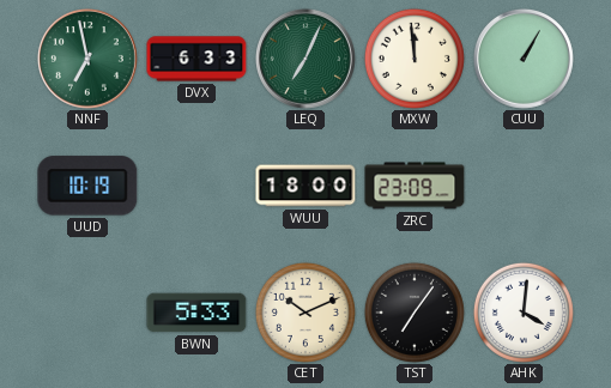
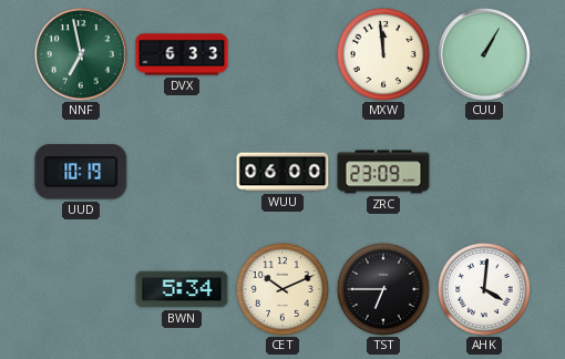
LEQ: 7:04 -> none
WUU: 18:00 -> 06:00
BWN: 5:33 -> 5:34
TST: 7:06 -> 6:45
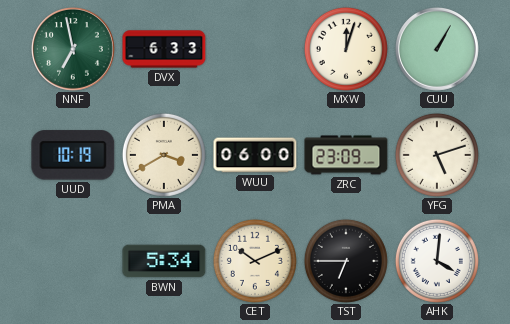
MXW: 11:59 -> 12:03
PMA: none -> 3:40
YFG: none -> 5:12
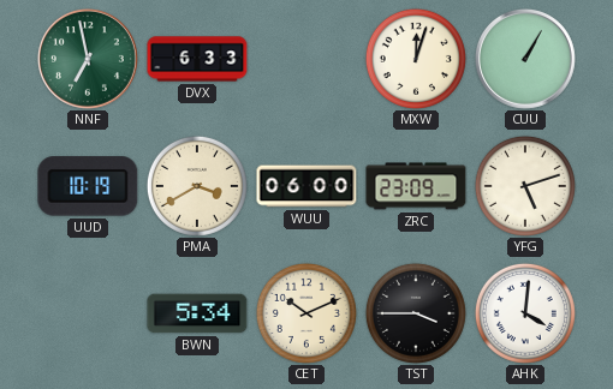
TST: 6:45 -> 3:45
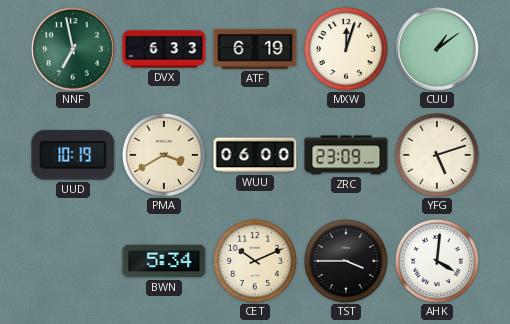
ATF: none -> 6:19
CUU: 1:05 -> 1:09
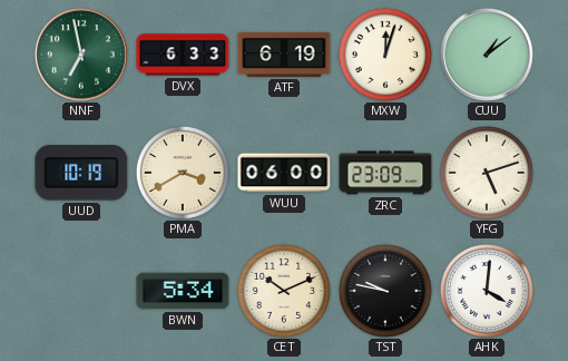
TST: 3:45 -> 9:47
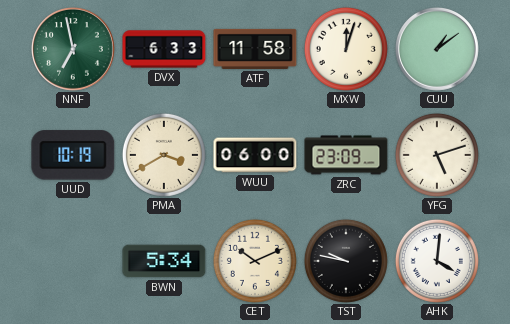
ATF: 6:19 -> 11:58
